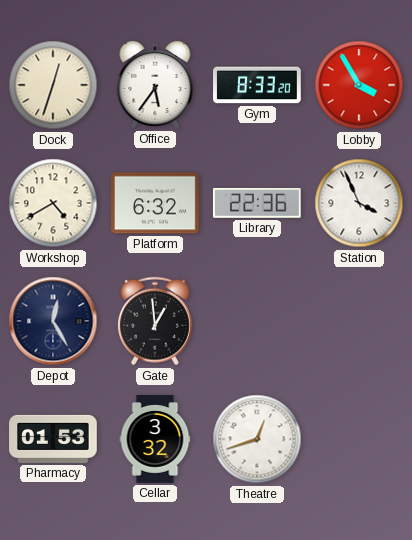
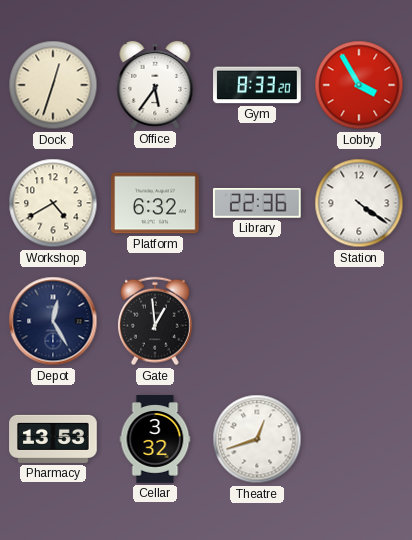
Station: 3:56 -> 4:21
Pharmacy: 01:53 -> 13:53
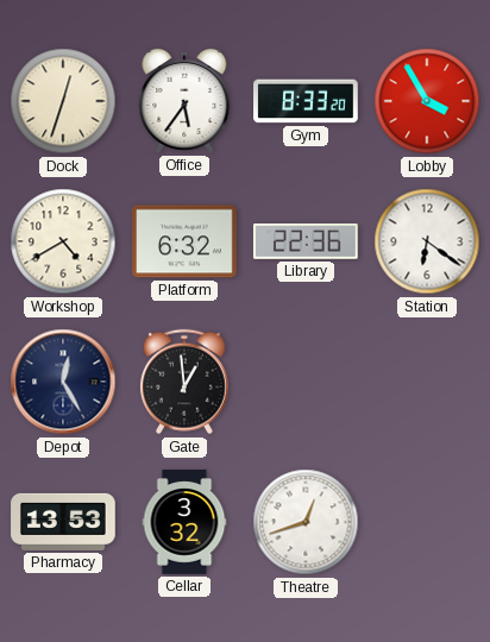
Station: 4:21 -> 6:21
